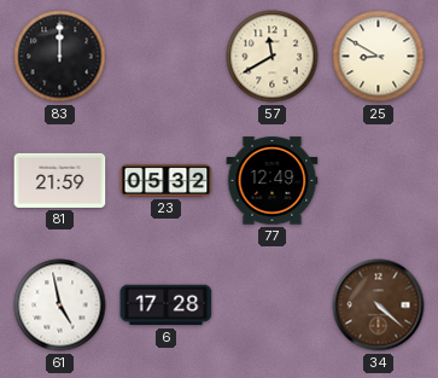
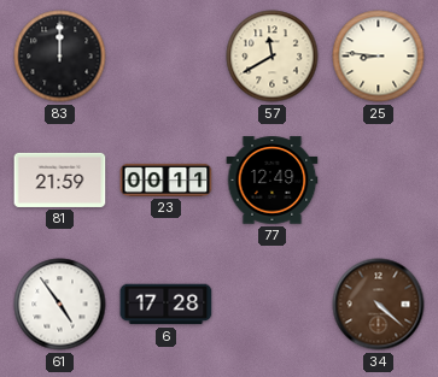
25: 8:50 -> 8:46
23: 05:32 -> 00:11
61: 4:58 -> 4:54
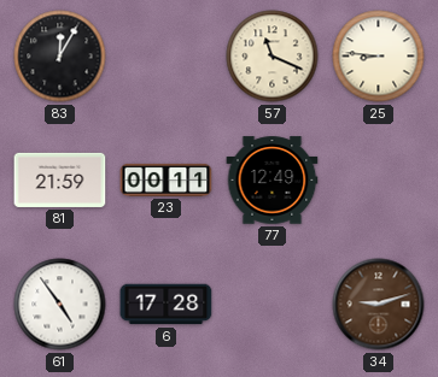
83: 12:00 -> 12:05
57: 11:40 -> 11:19
34: 4:22 -> 9:12
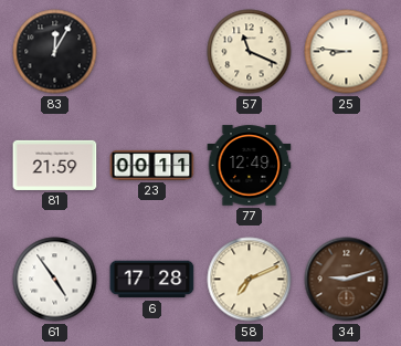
58: none -> 7:11
